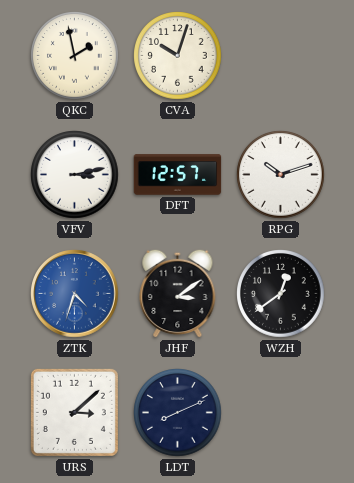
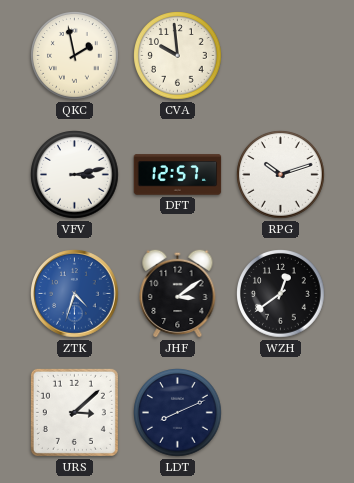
CVA: 10:03 -> 9:59
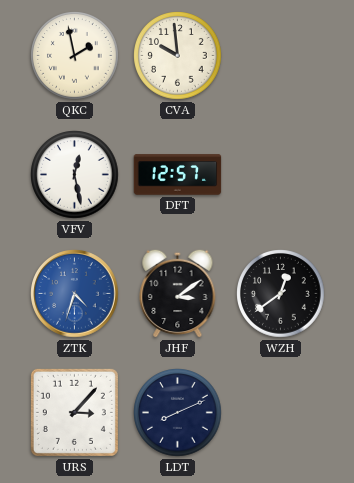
VFV: 3:13 -> 12:28
RPG: 10:12 -> none
URS: 3:08 -> 3:07
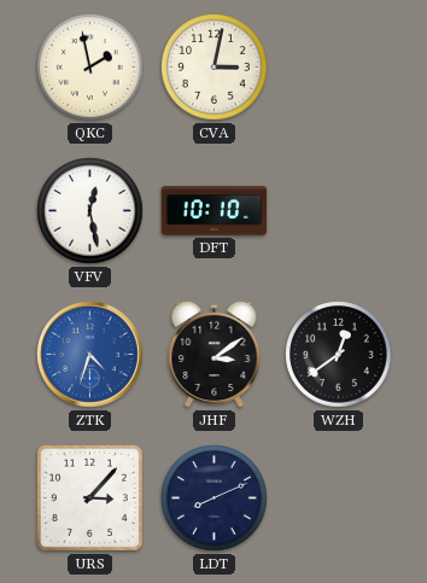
CVA: 9:59 -> 3:02
DFT: 12:57 -> 10:10
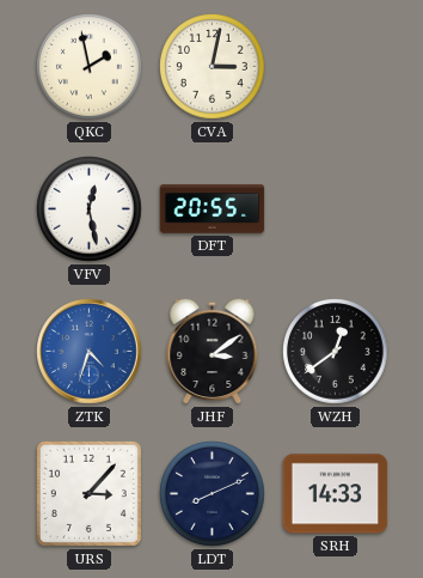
DFT: 10:10 -> 20:55
SRH: none -> 14:33
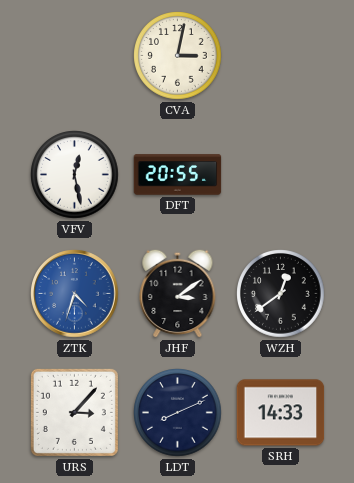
QKC: 1:58 -> none
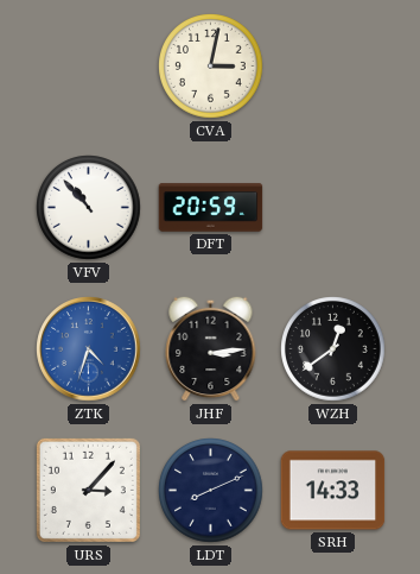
VFV: 12:28 -> 10:53
DFT: 20:55 -> 20:59
JHF: 3:09 -> 3:14
